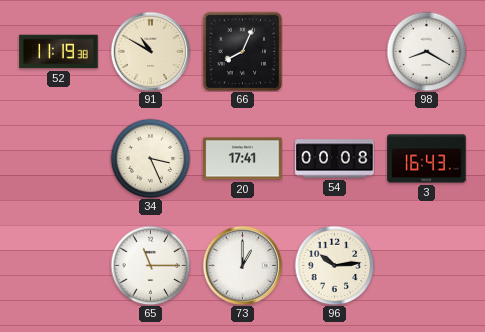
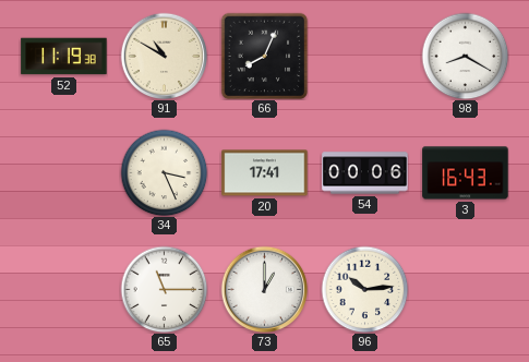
54: 00:08 -> 00:06
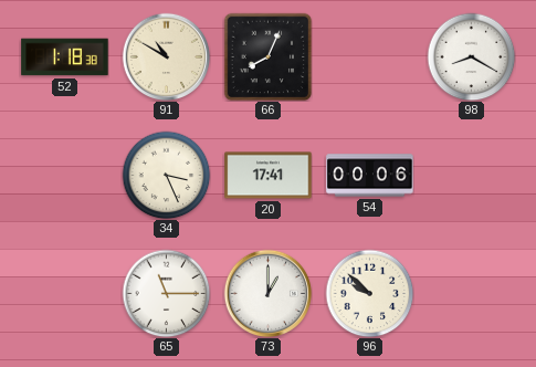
52: 11:19 -> 1:18
3: 16:43 -> none
96: 10:14 -> 9:52
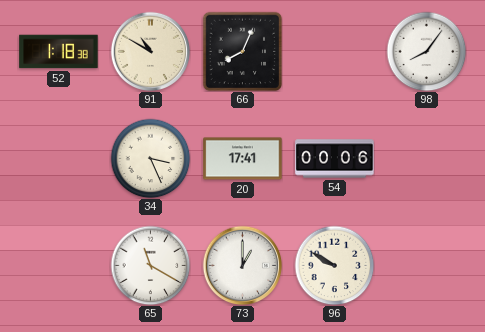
98: 8:20 -> 8:06
65: 11:15 -> 11:20
96: 9:52 -> 9:50
